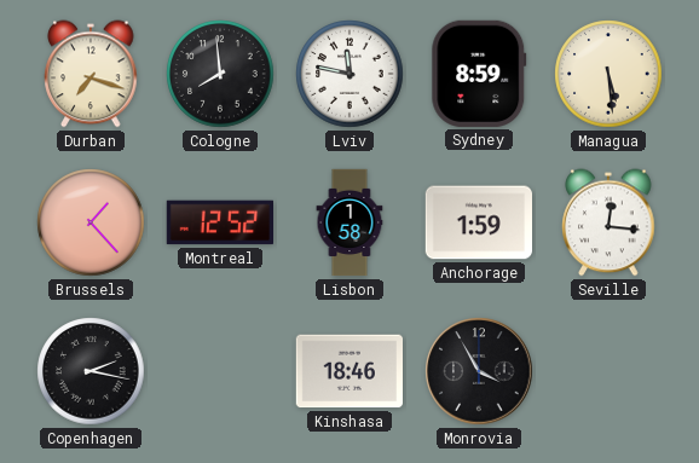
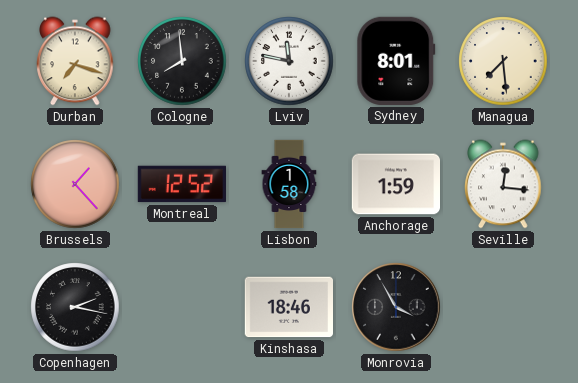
Sydney: 8:59 -> 8:01
Managua: 5:29 -> 7:29
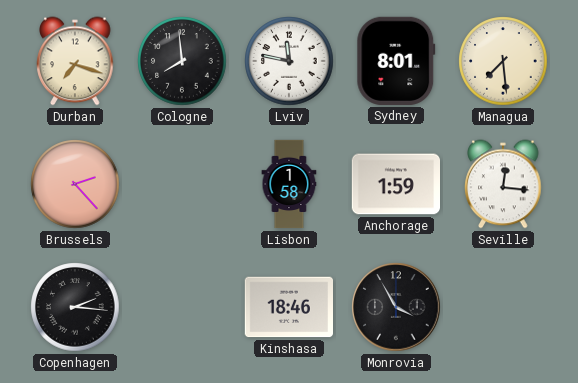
Brussels: 1:23 -> 2:23
Montreal: 12:52 -> none
Copenhagen: 2:17 -> 2:16
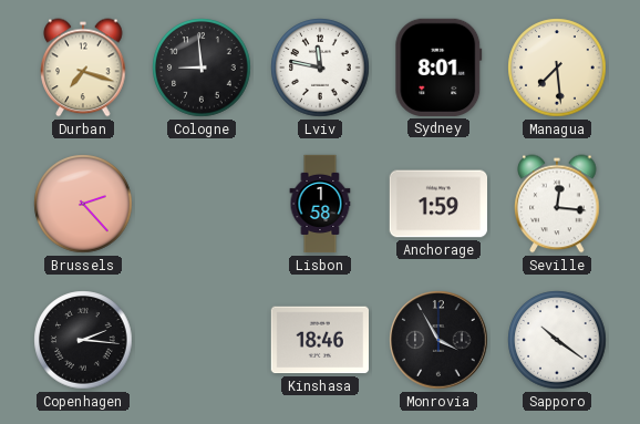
Cologne: 7:59 -> 8:59
Sapporo: none -> 10:21
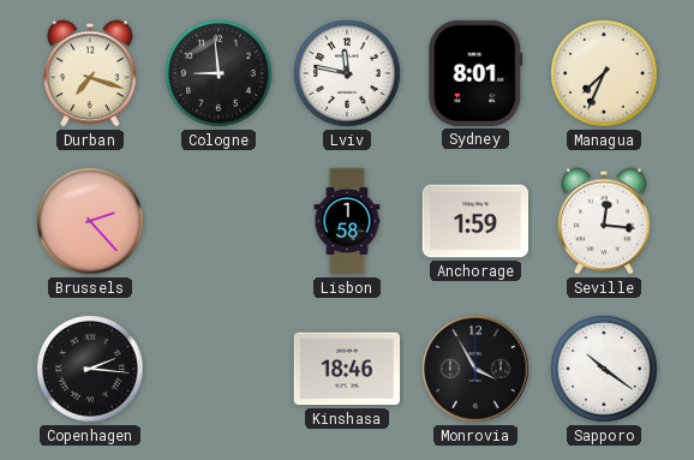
Managua: 7:29 -> 7:34
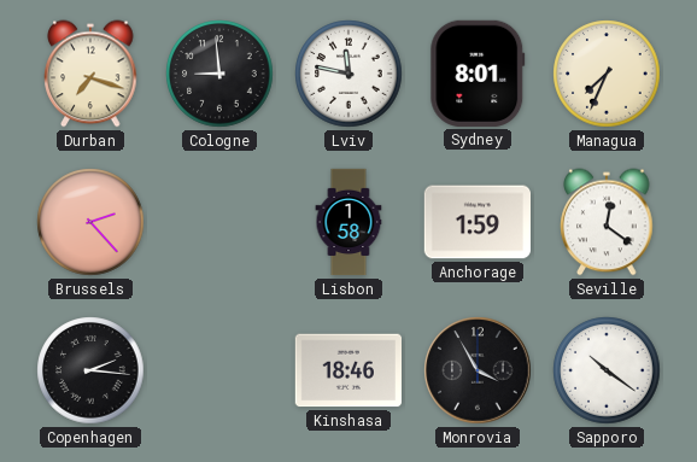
Seville: 12:16 -> 12:21
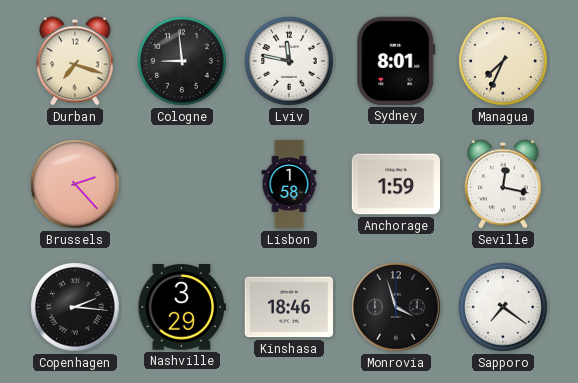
Seville: 12:21 -> 12:17
Nashville: none -> 3:29
Monrovia: 3:55 -> 3:57
Sapporo: 10:21 -> 7:21
